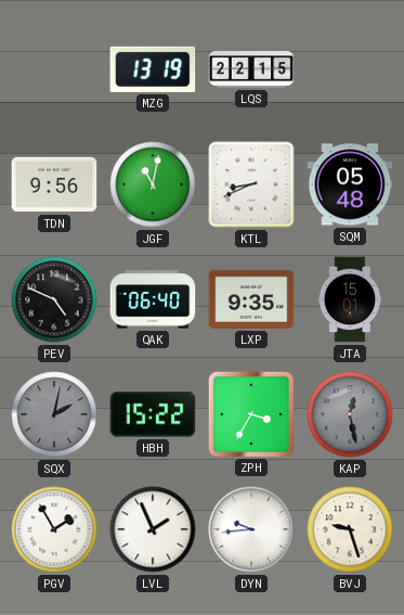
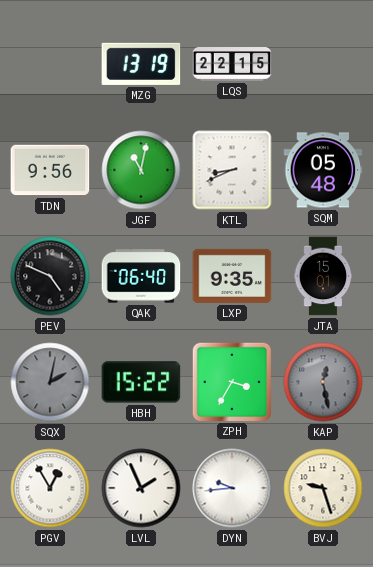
PGV: 1:55 -> 12:55
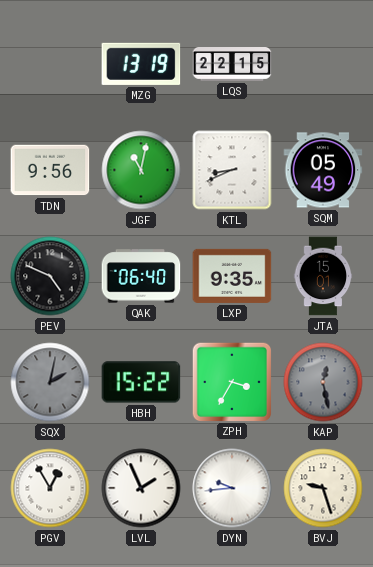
SQM: 05:48 -> 05:49
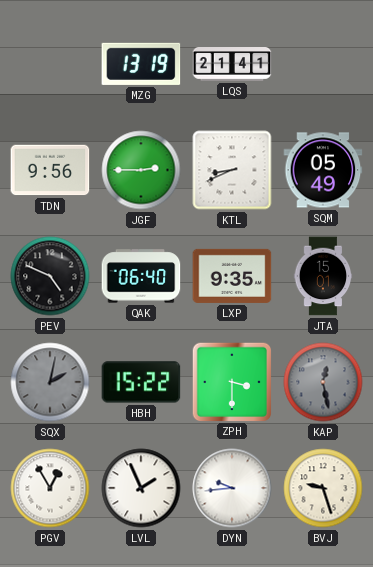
LQS: 22:15 -> 21:41
JGF: 11:02 -> 2:45
ZPH: 3:35 -> 3:30
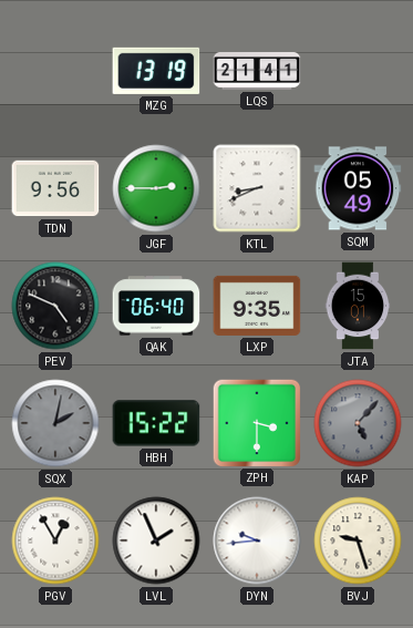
KAP: 12:28 -> 5:07
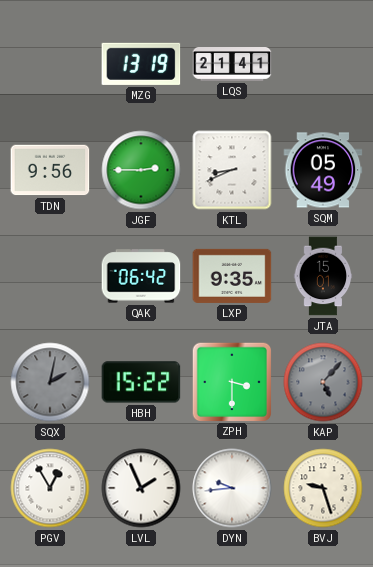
PEV: 4:49 -> none
QAK: 06:40 -> 06:42
